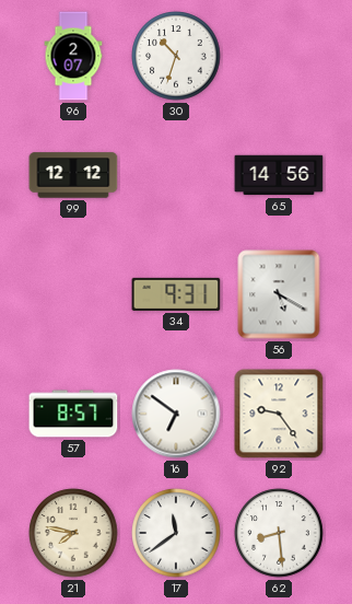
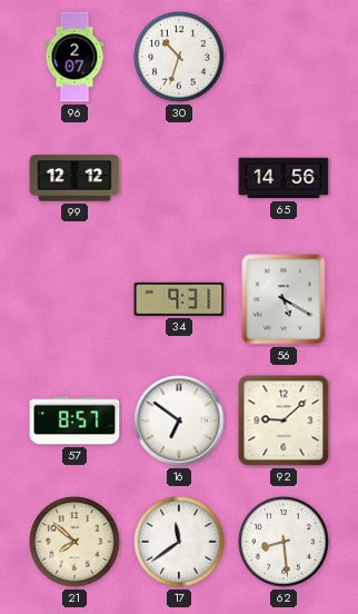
92: 9:24 -> 9:08
21: 7:47 -> 7:52
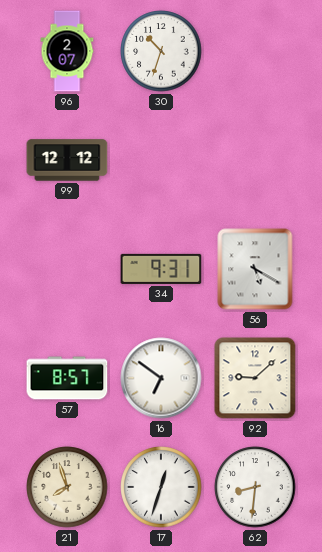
65: 14:56 -> none
21: 7:52 -> 7:57
17: 11:39 -> 12:33
62: 8:29 -> 8:31
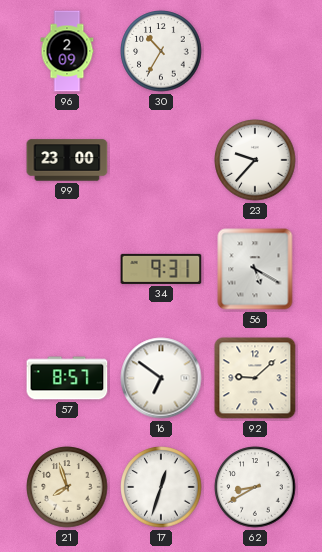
96: 2:07 -> 2:09
30: 10:33 -> 10:35
99: 12:12 -> 23:00
23: none -> 9:37
62: 8:31 -> 8:40
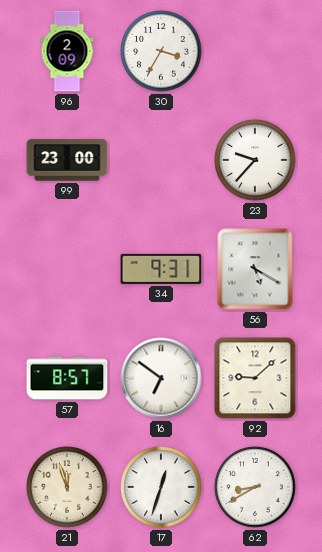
30: 10:35 -> 3:35
21: 7:57 -> 11:57
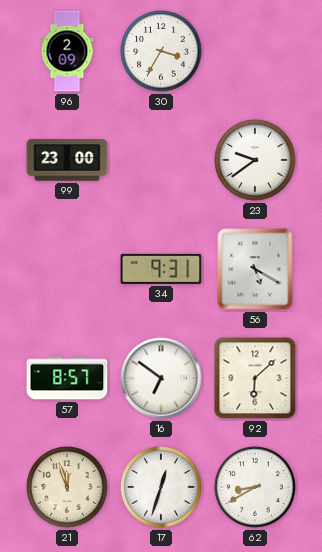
23: 9:37 -> 9:39
92: 9:08 -> 6:08
